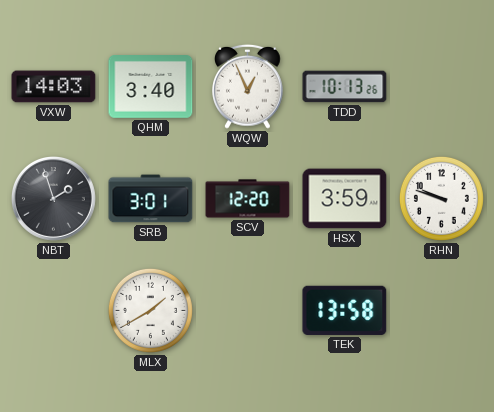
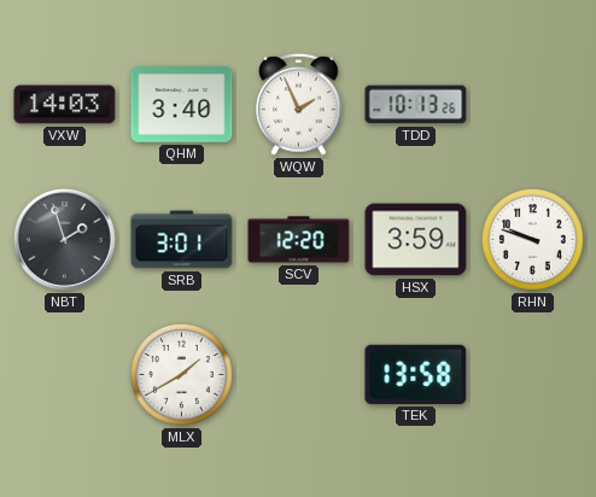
WQW: 12:56 -> 1:56
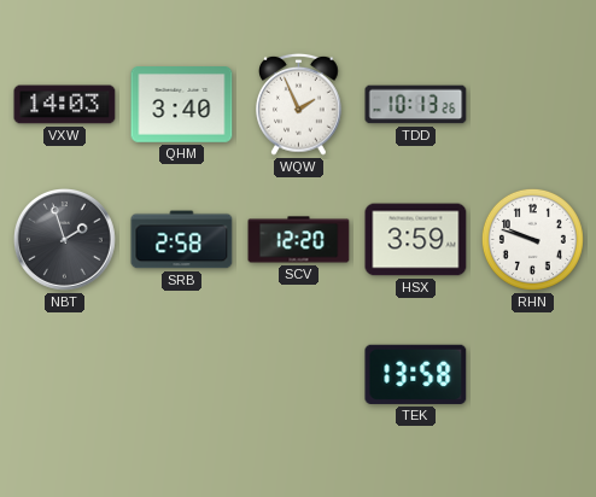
SRB: 3:01 -> 2:58
MLX: 1:40 -> none
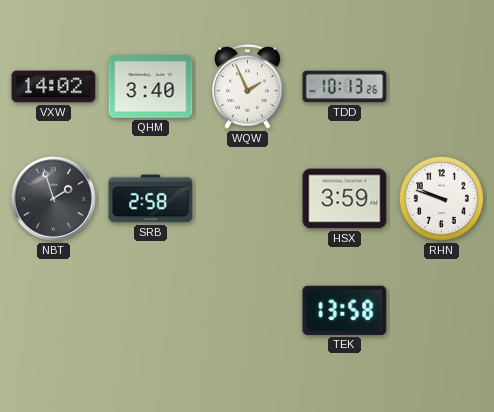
VXW: 14:03 -> 14:02
SCV: 12:20 -> none
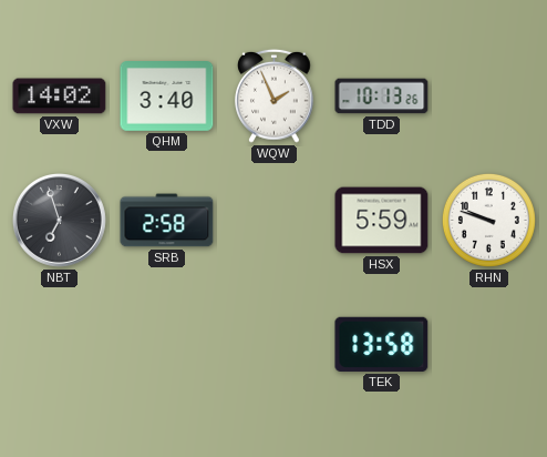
NBT: 1:57 -> 6:57
HSX: 3:59 -> 5:59
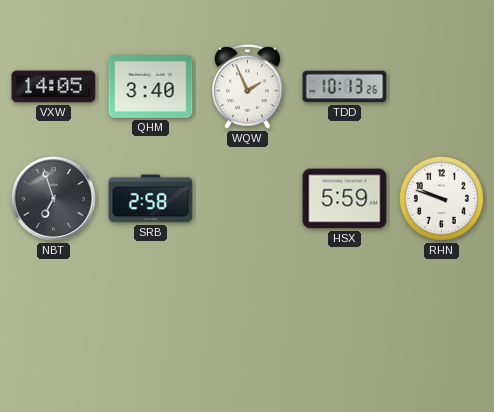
VXW: 14:02 -> 14:05
TEK: 13:58 -> none
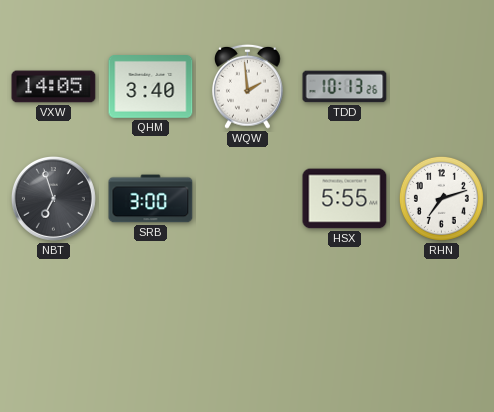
WQW: 1:56 -> 1:59
SRB: 2:58 -> 3:00
HSX: 5:59 -> 5:55
RHN: 9:48 -> 7:12
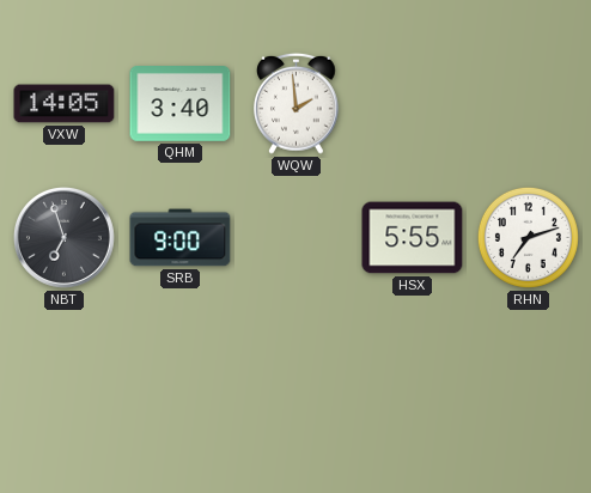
TDD: 10:13 -> none
SRB: 3:00 -> 9:00
